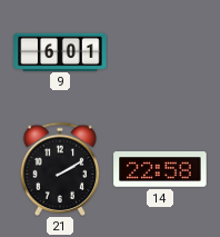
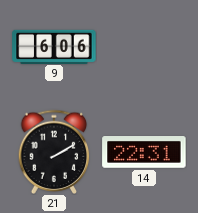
9: 6:01 -> 6:06
14: 22:58 -> 22:31
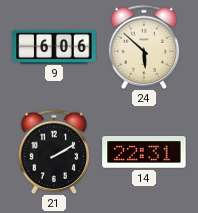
24: none -> 5:52
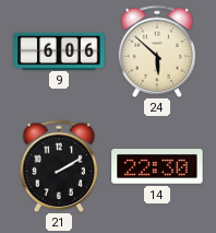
14: 22:31 -> 22:30
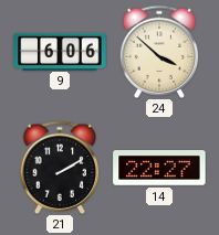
24: 5:52 -> 3:52
14: 22:30 -> 22:27
